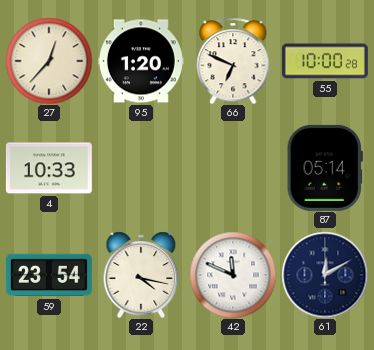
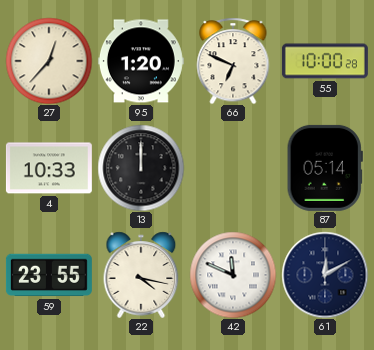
13: none -> 12:00
59: 23:54 -> 23:55
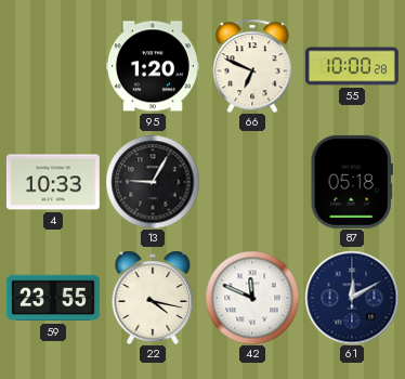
27: 12:37 -> none
13: 12:00 -> 9:05
87: 05:14 -> 05:18
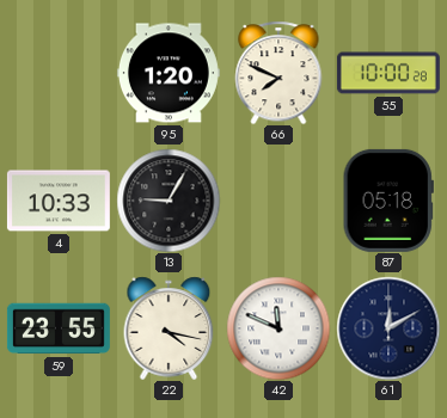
66: 6:49 -> 7:49
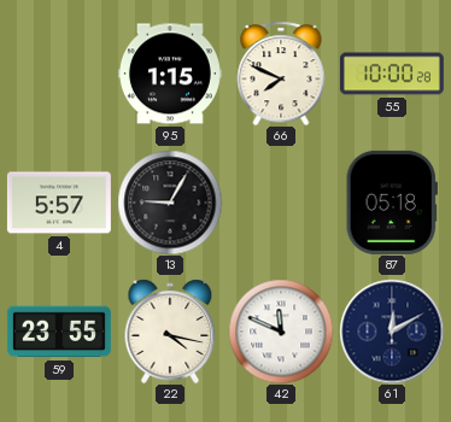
95: 1:20 -> 1:15
4: 10:33 -> 5:57
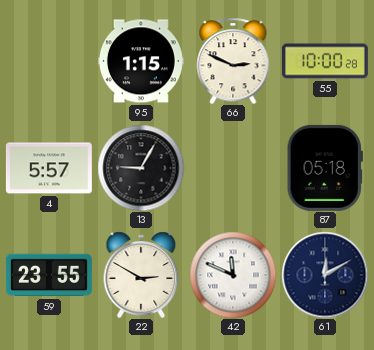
66: 7:49 -> 2:49
22: 4:17 -> 2:50
